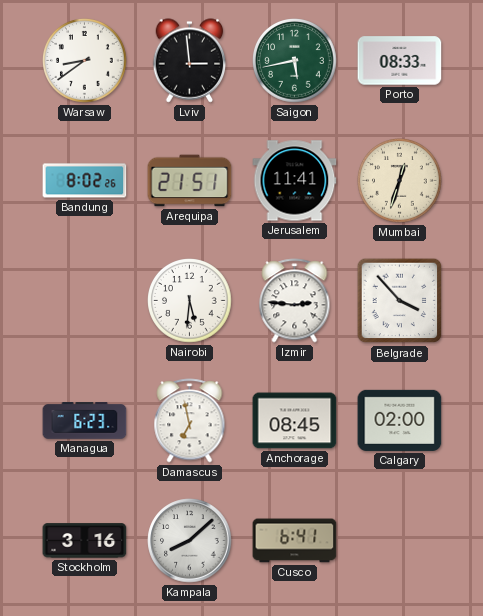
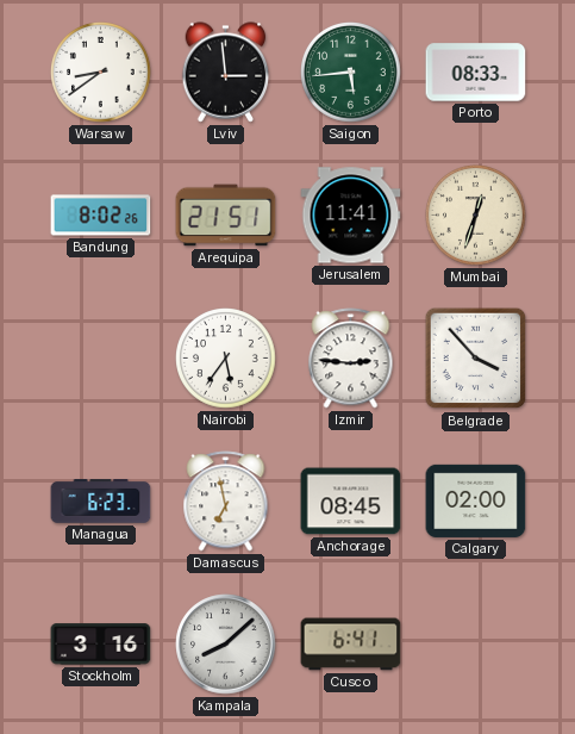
Saigon: 5:43 -> 5:44
Nairobi: 5:31 -> 5:36
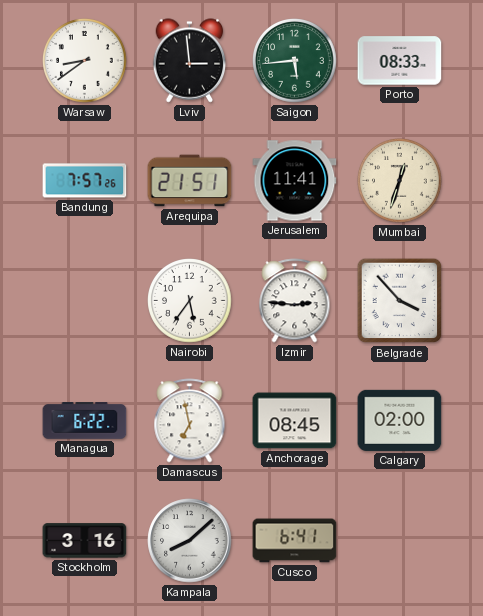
Bandung: 8:02 -> 7:57
Managua: 6:23 -> 6:22
